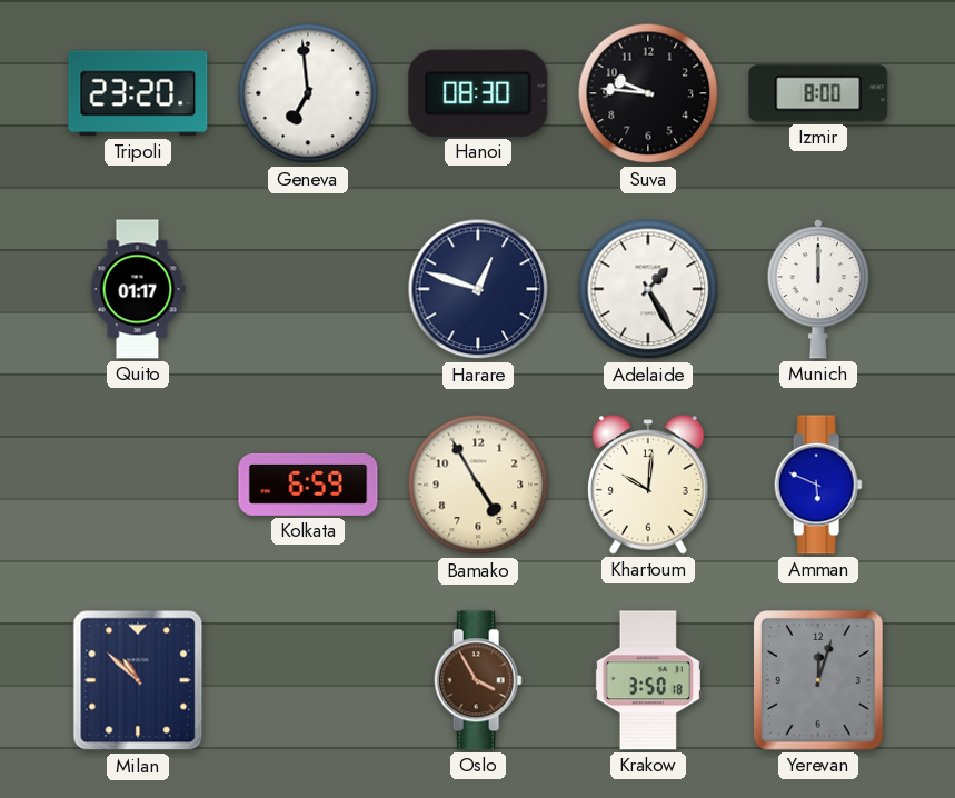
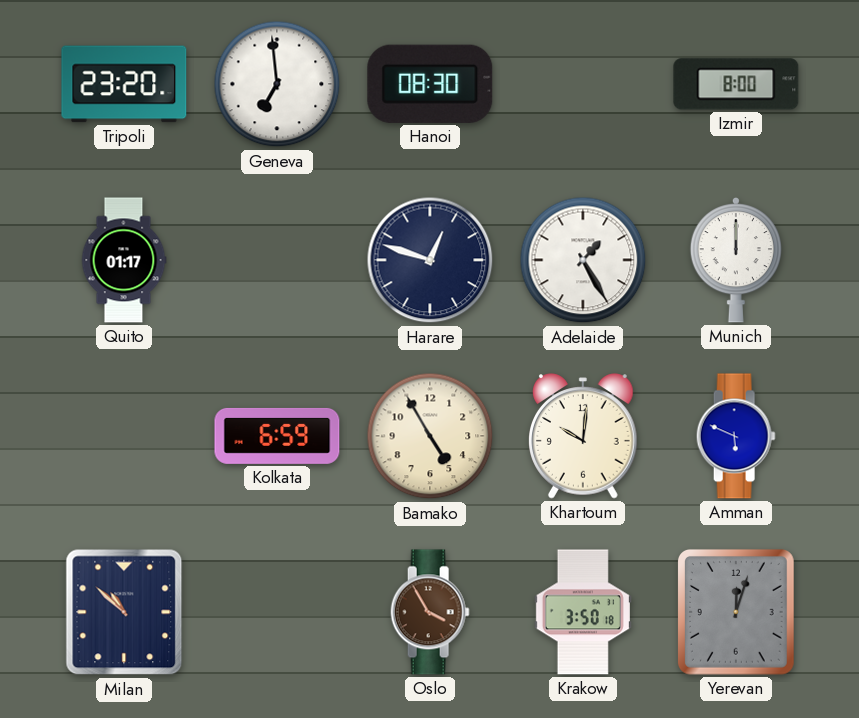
Suva: 9:46 -> none
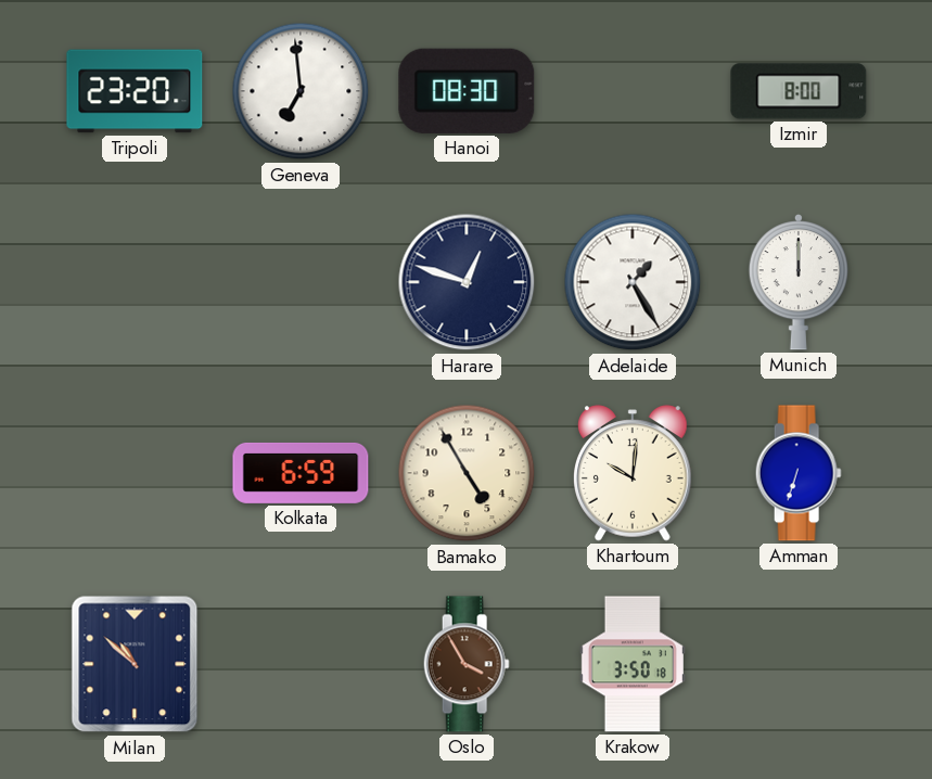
Quito: 01:17 -> none
Amman: 5:49 -> 6:33
Yerevan: 12:03 -> none
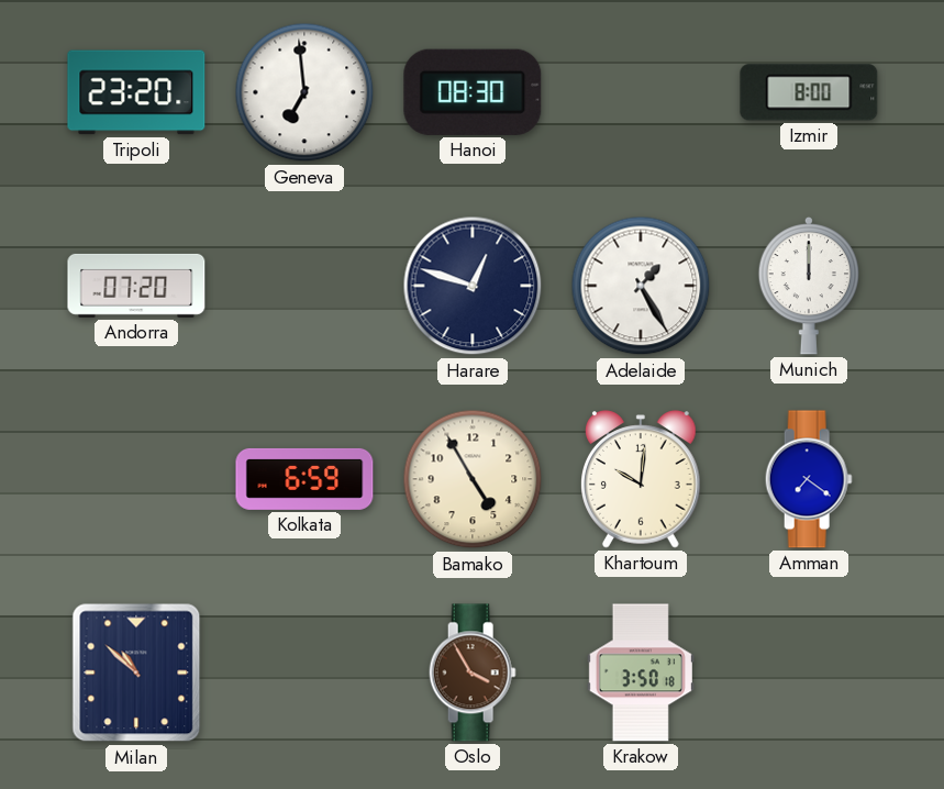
Andorra: none -> 07:20
Amman: 6:33 -> 7:21
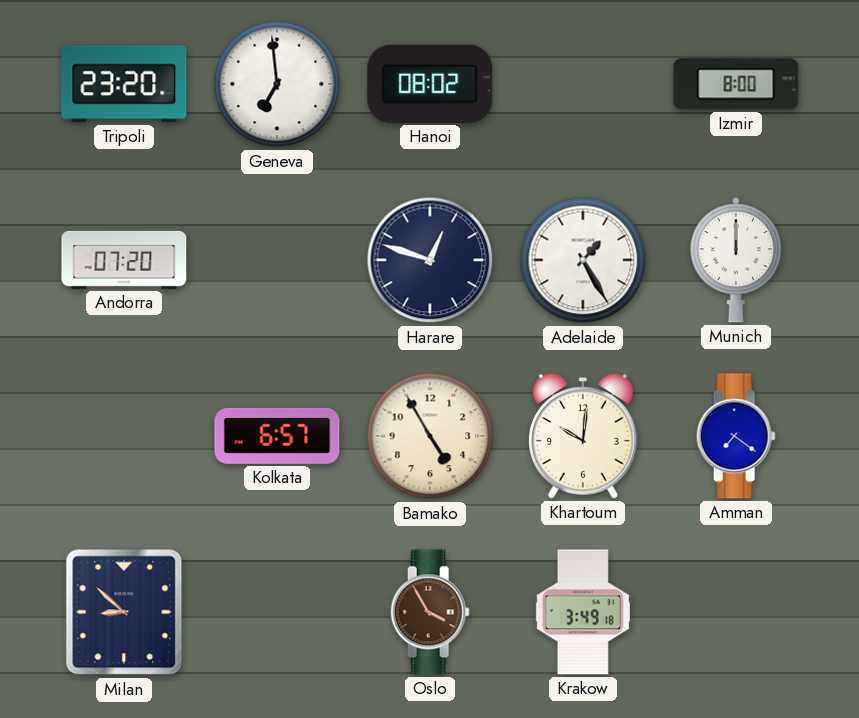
Hanoi: 08:30 -> 08:02
Kolkata: 6:59 -> 6:57
Milan: 10:52 -> 8:52
Krakow: 3:50 -> 3:49
